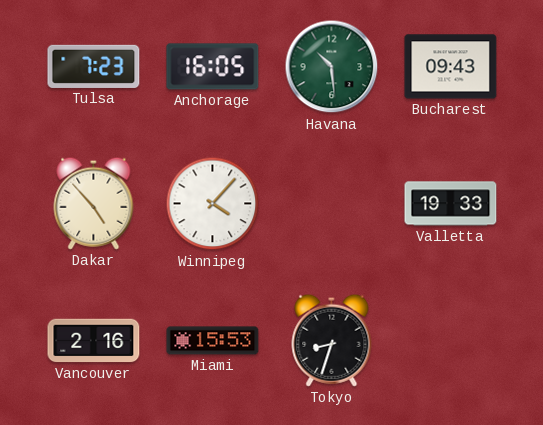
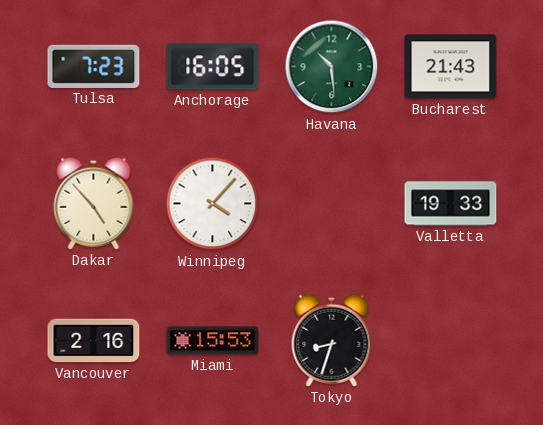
Bucharest: 09:43 -> 21:43
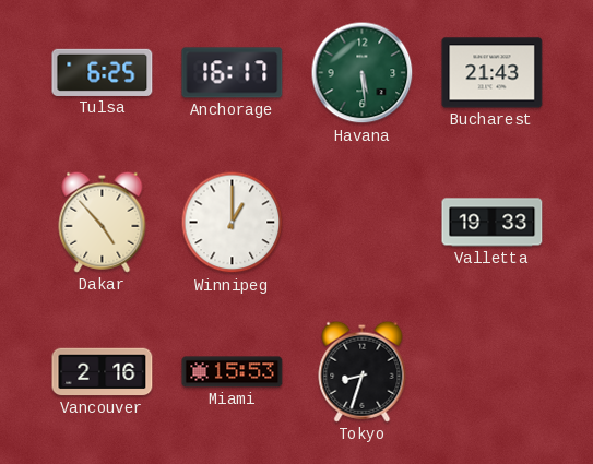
Tulsa: 7:23 -> 6:25
Anchorage: 16:05 -> 16:17
Havana: 10:29 -> 5:29
Winnipeg: 4:07 -> 1:00
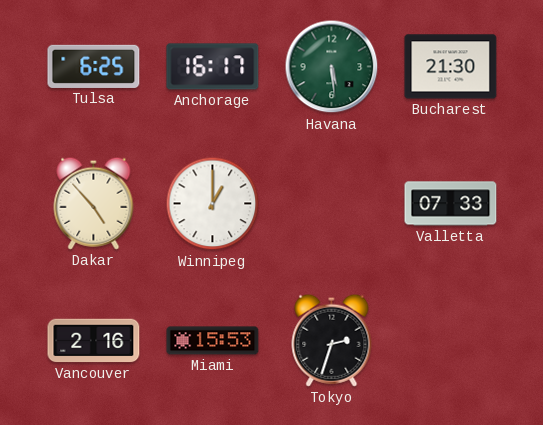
Bucharest: 21:43 -> 21:30
Valletta: 19:33 -> 07:33
Tokyo: 8:33 -> 2:33
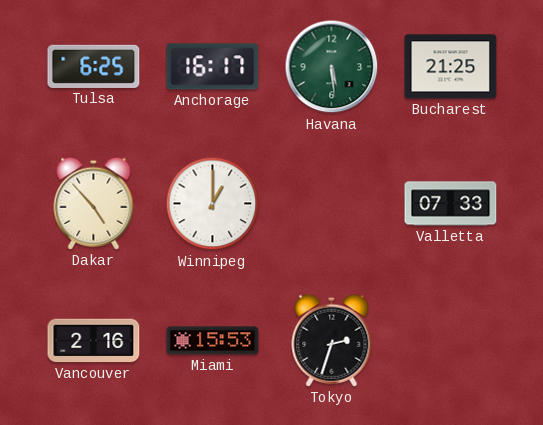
Bucharest: 21:30 -> 21:25
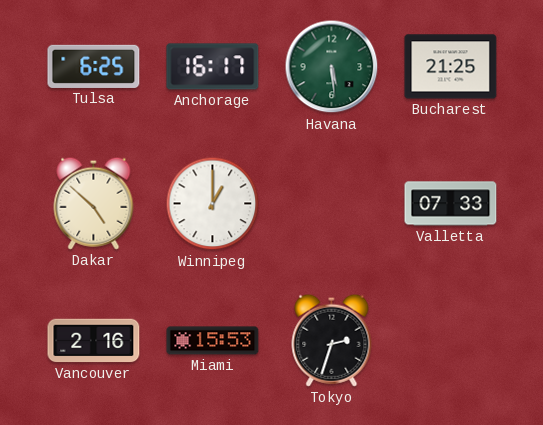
Dakar: 4:53 -> 4:52
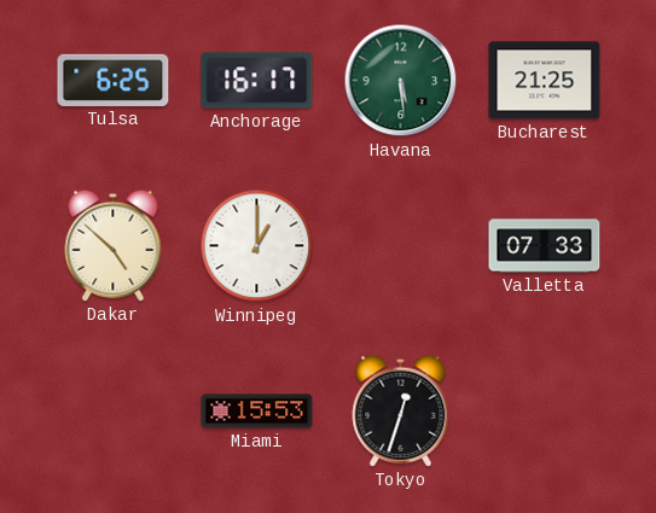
Vancouver: 2:16 -> none
Tokyo: 2:33 -> 12:33
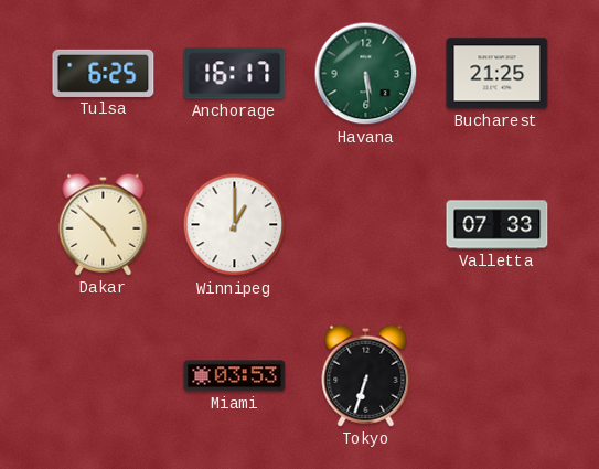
Miami: 15:53 -> 03:53
Tokyo: 12:33 -> 6:33
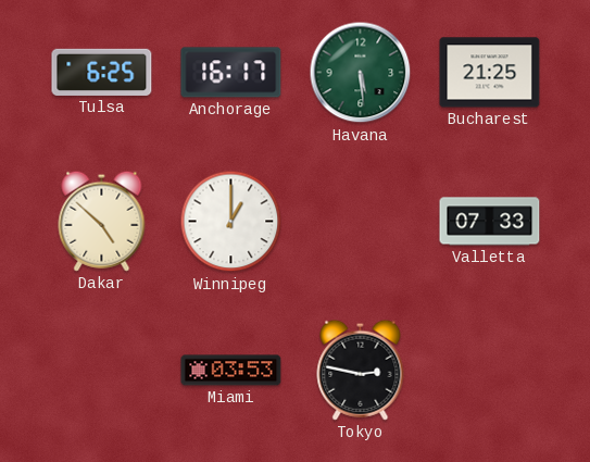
Tokyo: 6:33 -> 2:47
